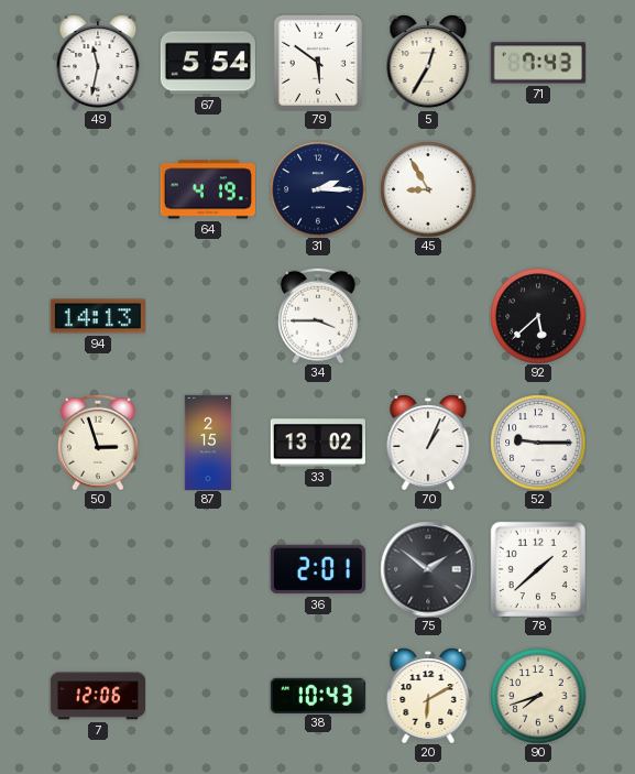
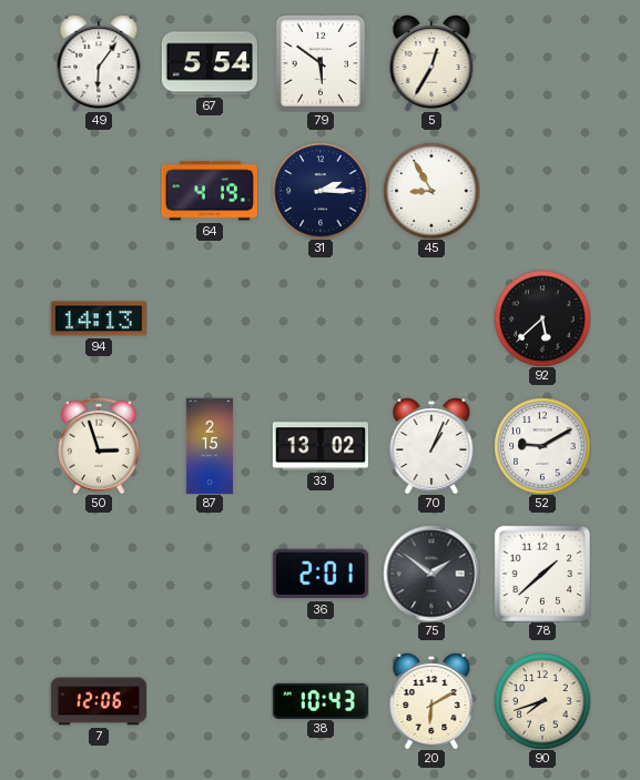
49: 11:32 -> 6:06
71: 7:43 -> none
34: 3:45 -> none
52: 9:15 -> 9:10
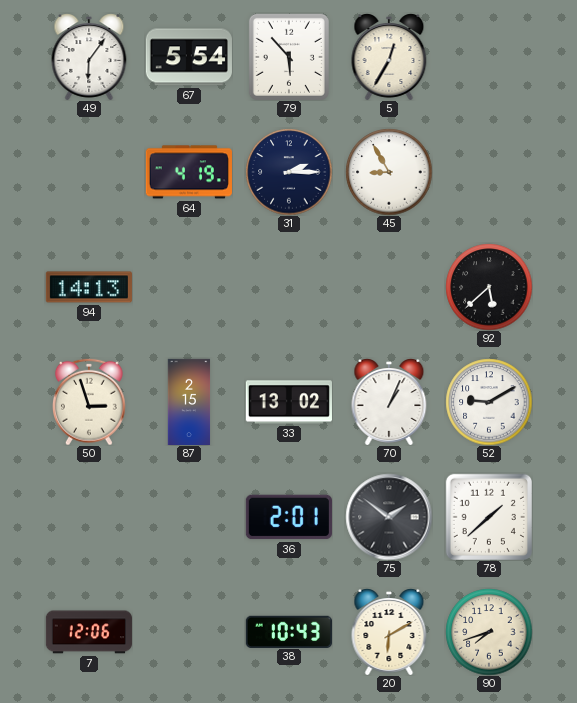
79: 5:51 -> 5:53
